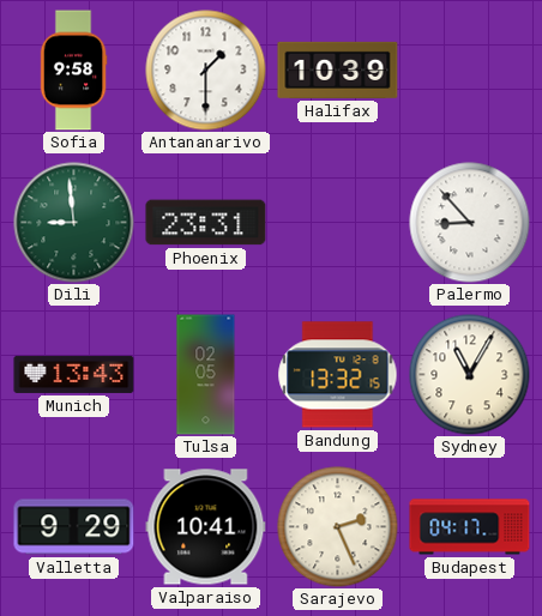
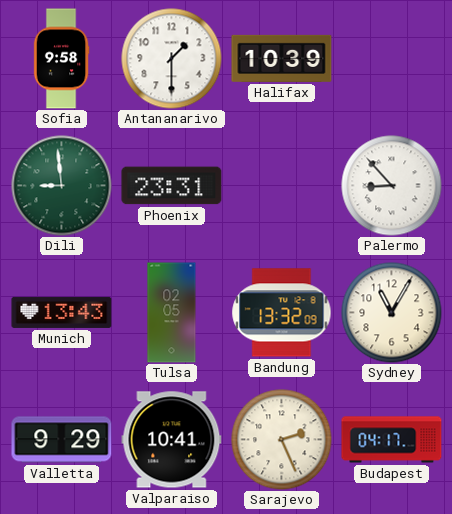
Bandung: 13:32:15 -> 13:32:09
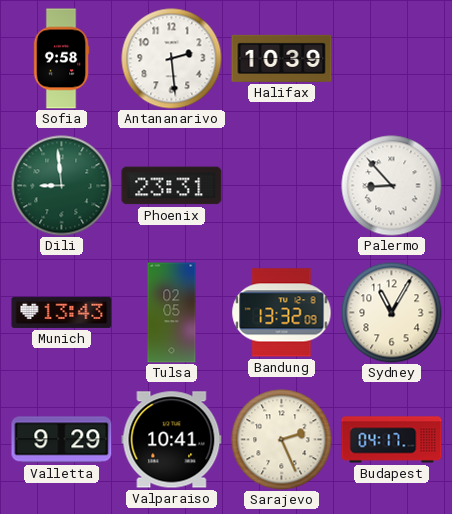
Antananarivo: 1:30 -> 2:29
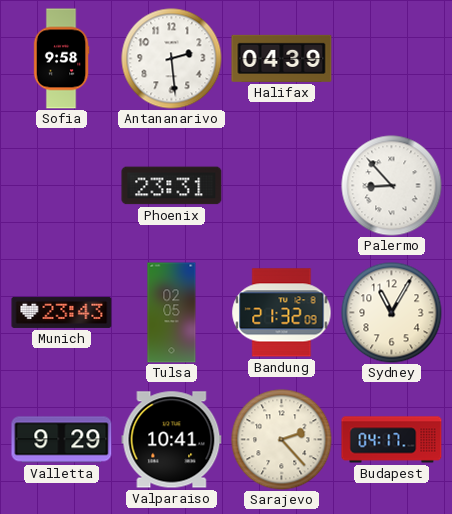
Halifax: 10:39 -> 04:39
Dili: 8:59 -> none
Munich: 13:43 -> 23:43
Bandung: 13:32 -> 21:32
Sarajevo: 2:26 -> 2:23
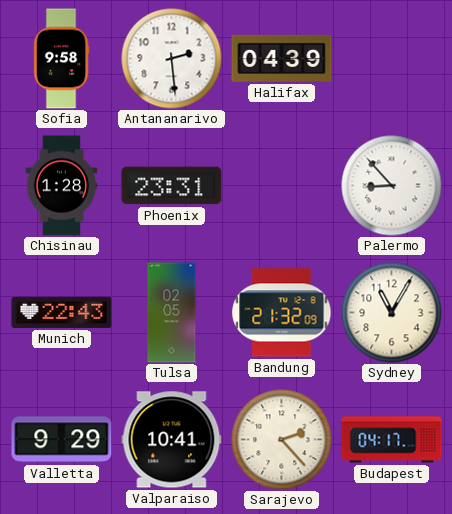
Chisinau: none -> 1:28
Munich: 23:43 -> 22:43
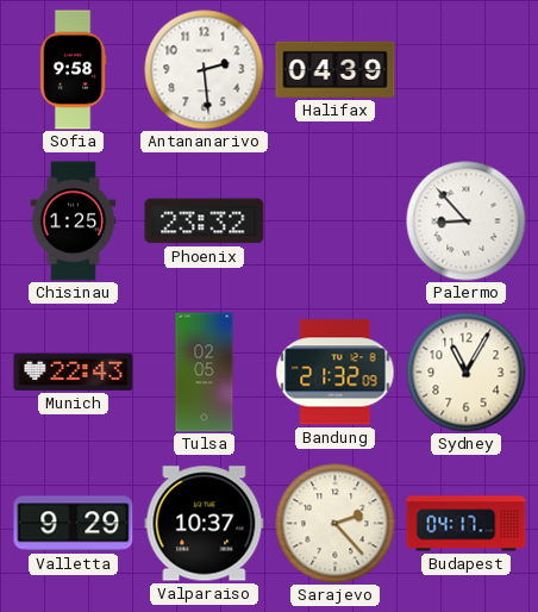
Chisinau: 1:28 -> 1:25
Phoenix: 23:31 -> 23:32
Valparaiso: 10:41 -> 10:37
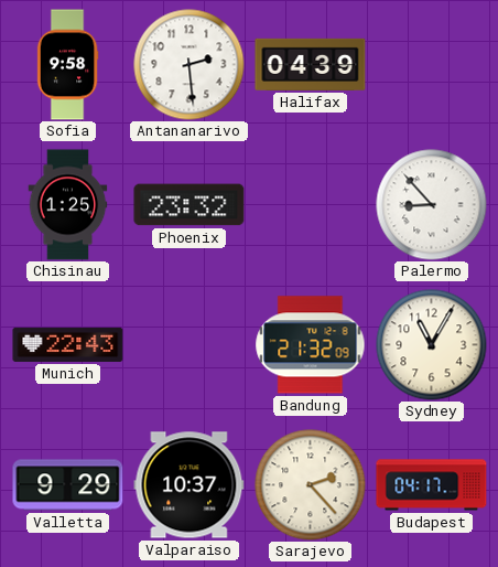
Tulsa: 02:05 -> none
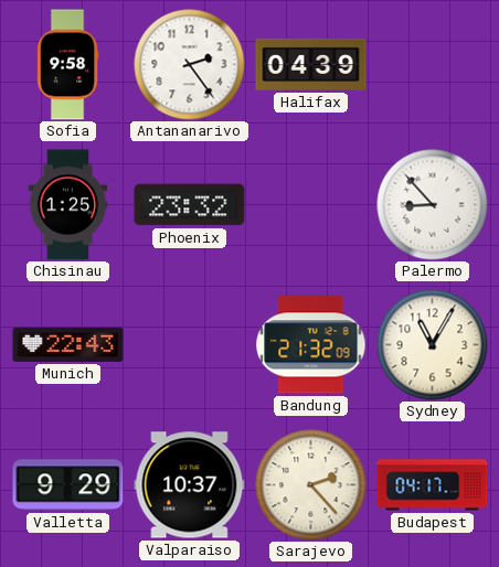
Antananarivo: 2:29 -> 2:24
